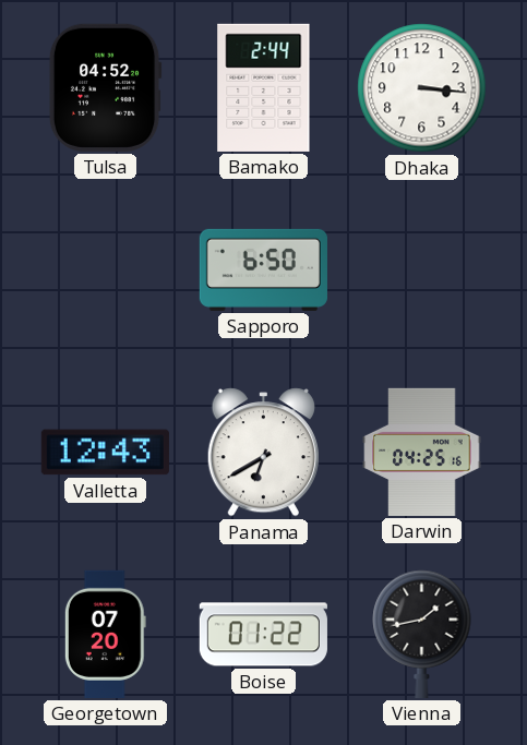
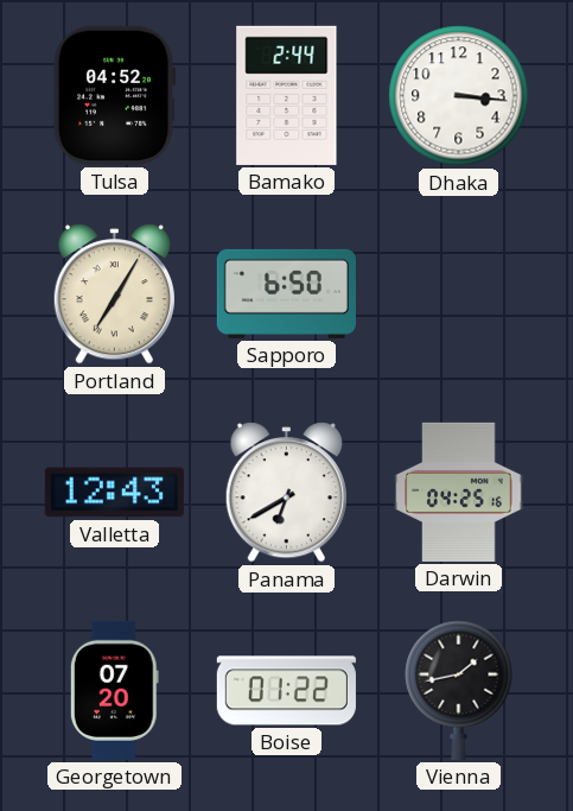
Portland: none -> 7:05
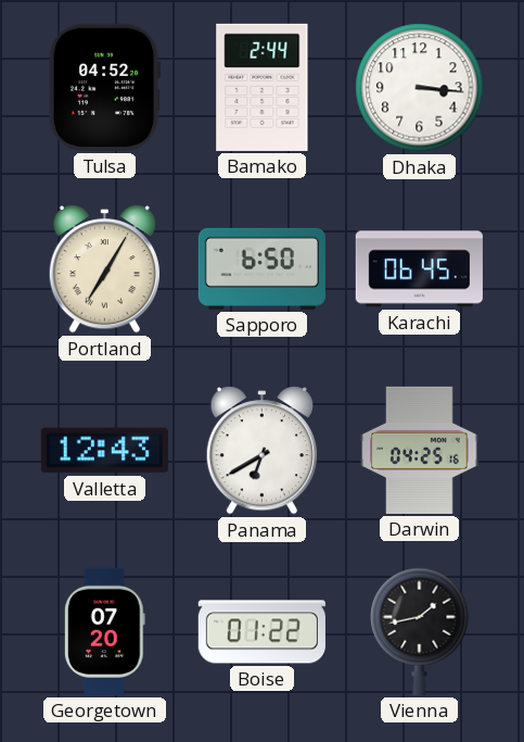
Karachi: none -> 06:45
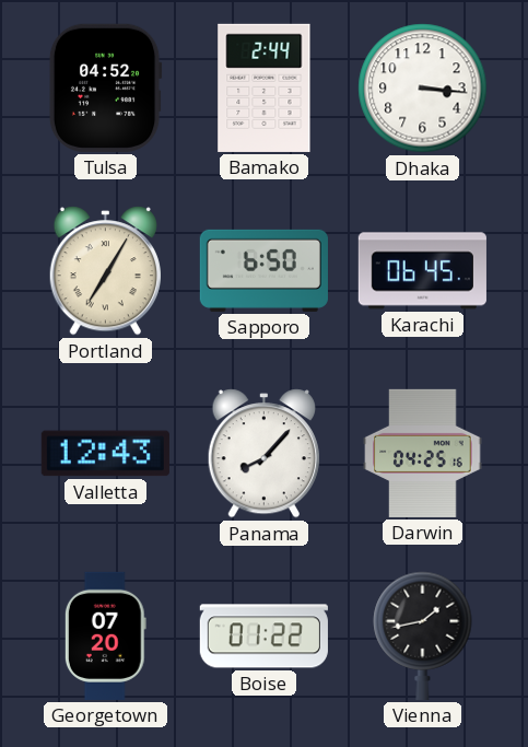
Panama: 6:40 -> 8:07
